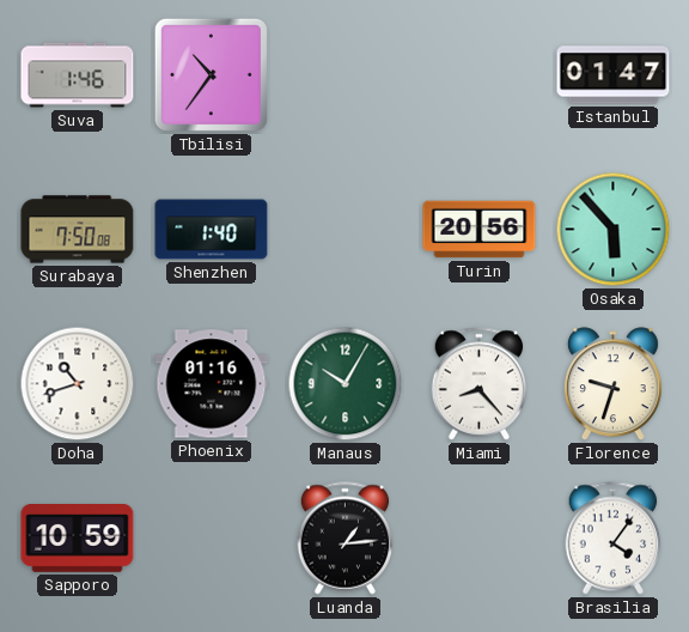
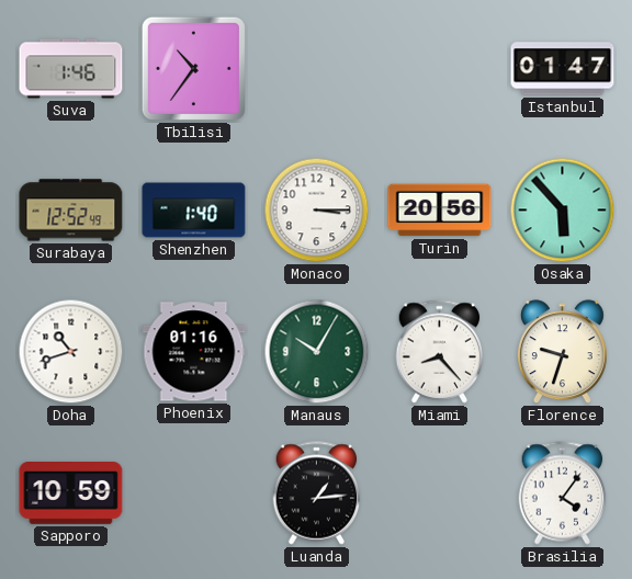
Surabaya: 7:50 -> 12:52
Monaco: none -> 3:15
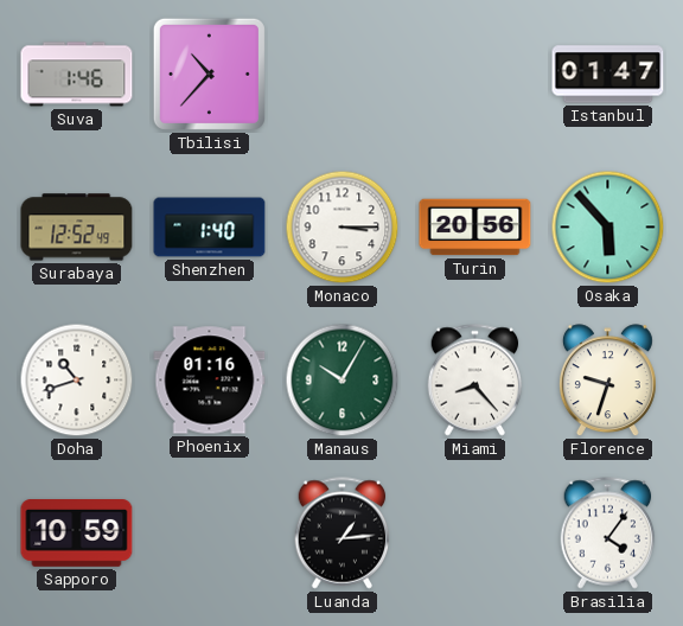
Tbilisi: 10:36 -> 10:37
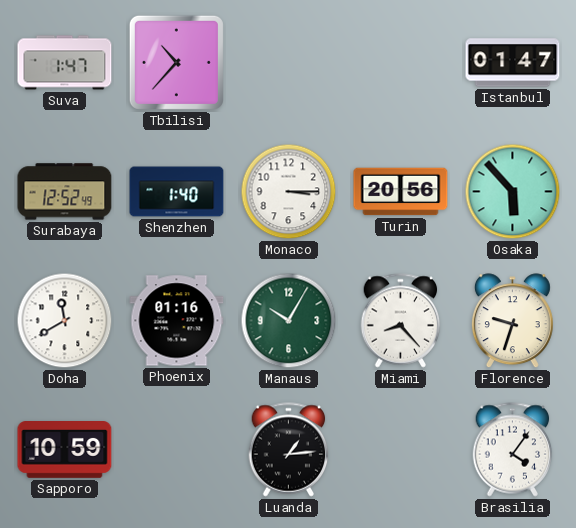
Suva: 1:46 -> 1:47
Doha: 10:42 -> 11:40
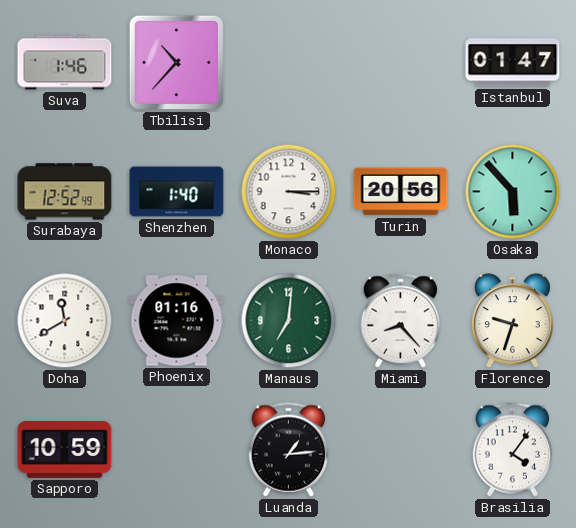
Suva: 1:47 -> 1:46
Manaus: 10:05 -> 7:01
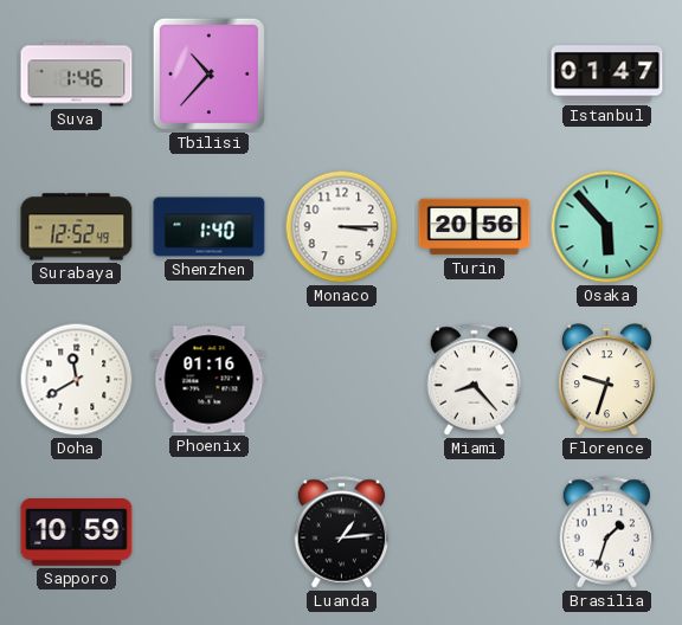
Manaus: 7:01 -> none
Brasilia: 4:06 -> 1:33
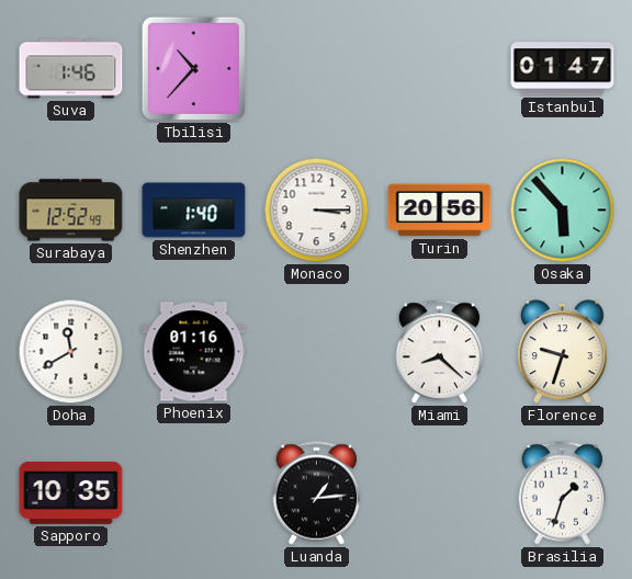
Miami: 8:23 -> 8:22
Sapporo: 10:59 -> 10:35
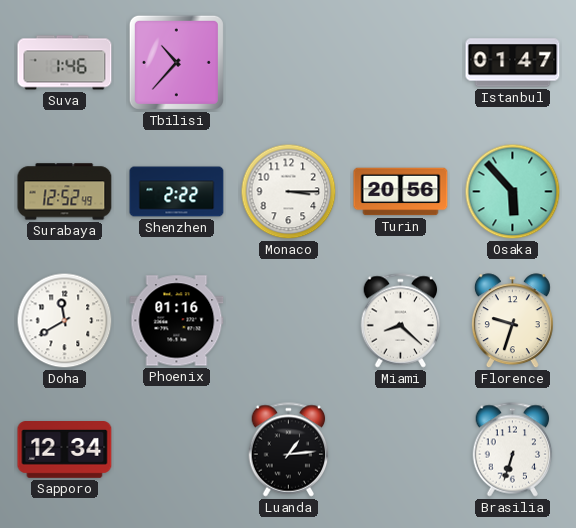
Shenzhen: 1:40 -> 2:22
Sapporo: 10:35 -> 12:34
Brasilia: 1:33 -> 6:33
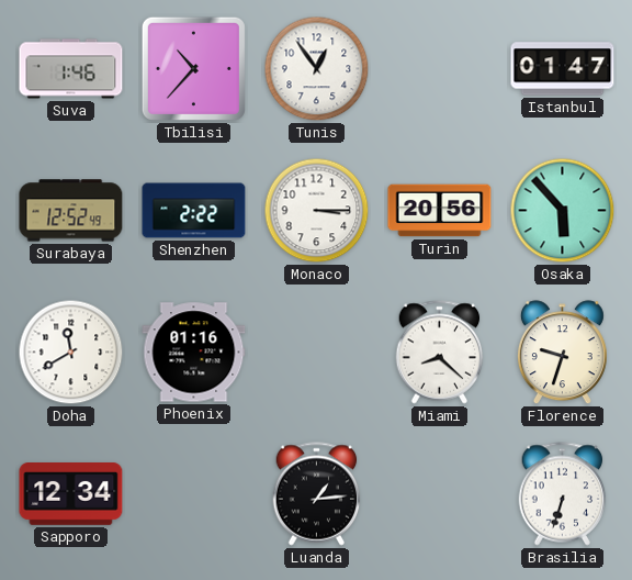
Tunis: none -> 12:54
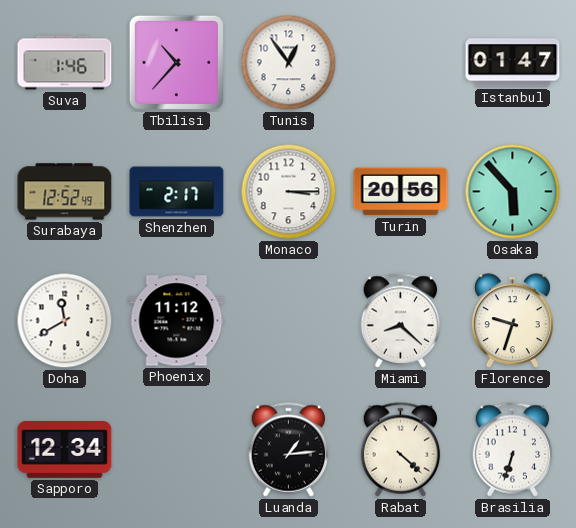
Shenzhen: 2:22 -> 2:17
Phoenix: 01:16 -> 11:12
Rabat: none -> 4:22
